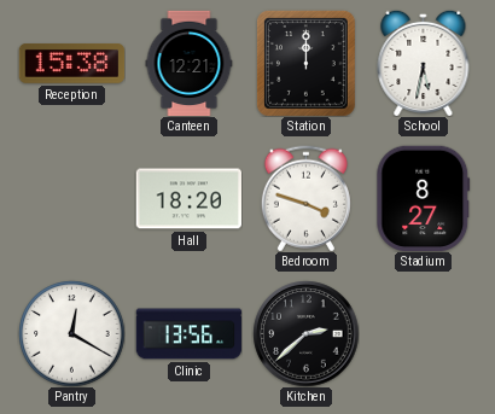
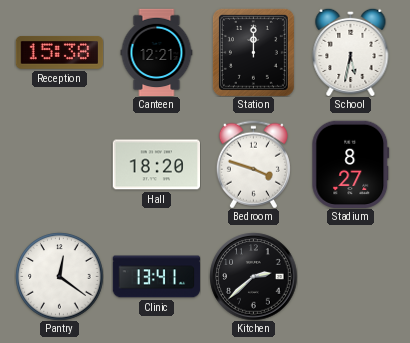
Pantry: 12:20 -> 12:21
Clinic: 13:56 -> 13:41
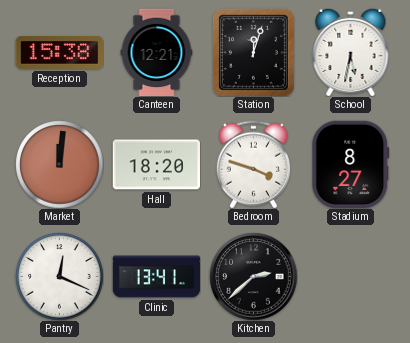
Station: 12:00 -> 12:03
Market: none -> 12:01
Pantry: 12:21 -> 12:19
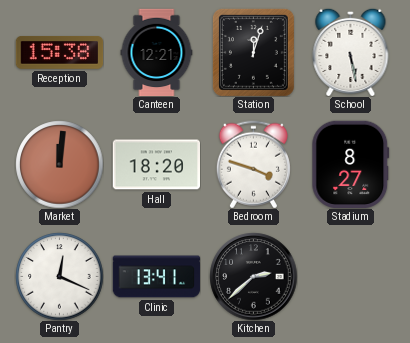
School: 5:32 -> 5:28
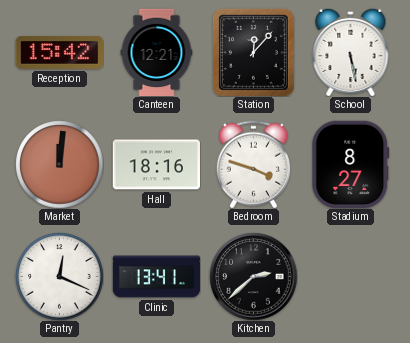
Reception: 15:38 -> 15:42
Station: 12:03 -> 12:07
Hall: 18:20 -> 18:16
